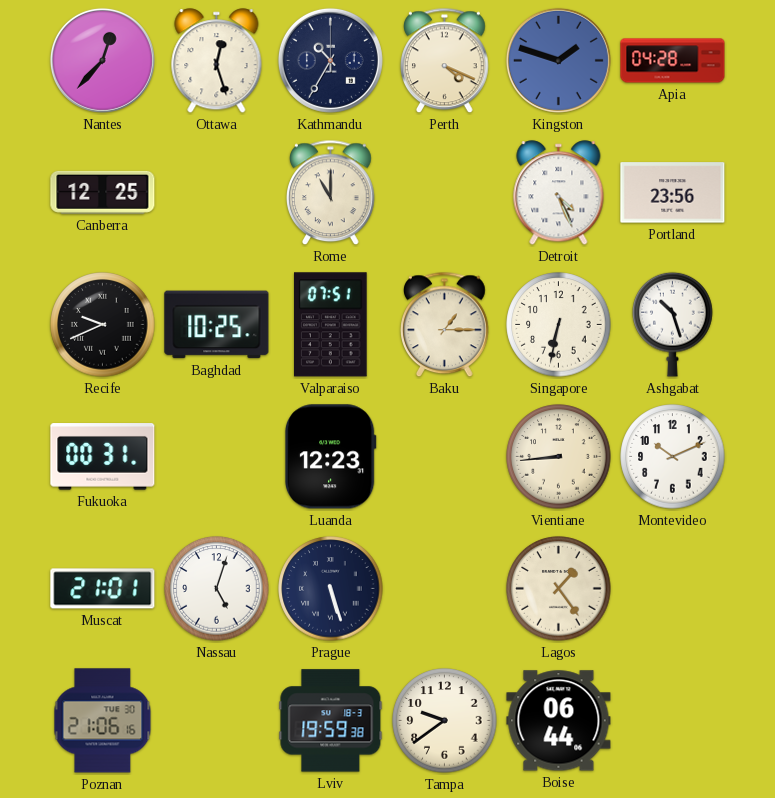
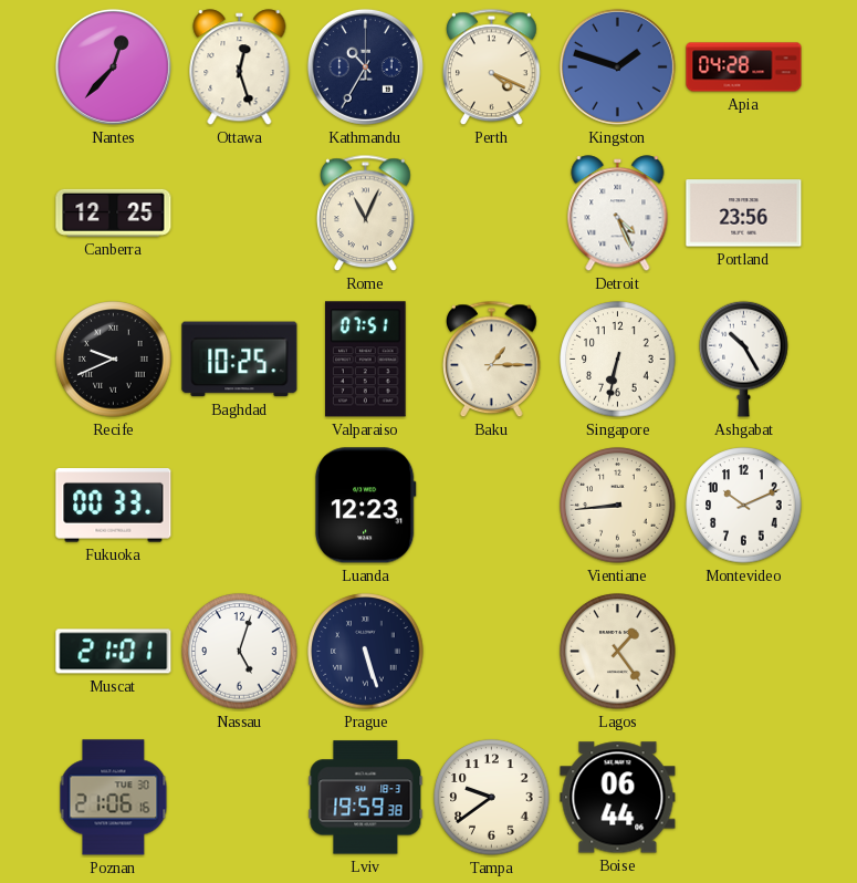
Rome: 11:00 -> 11:04
Ashgabat: 10:27 -> 10:25
Fukuoka: 00:31 -> 00:33
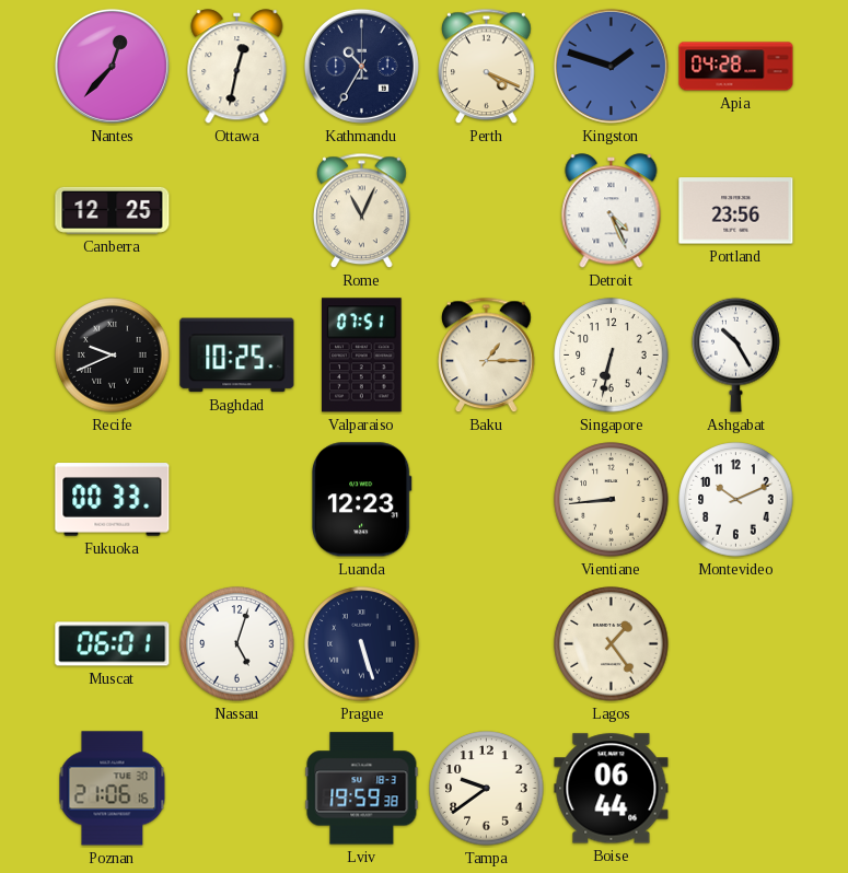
Ottawa: 12:27 -> 12:32
Muscat: 21:01 -> 06:01
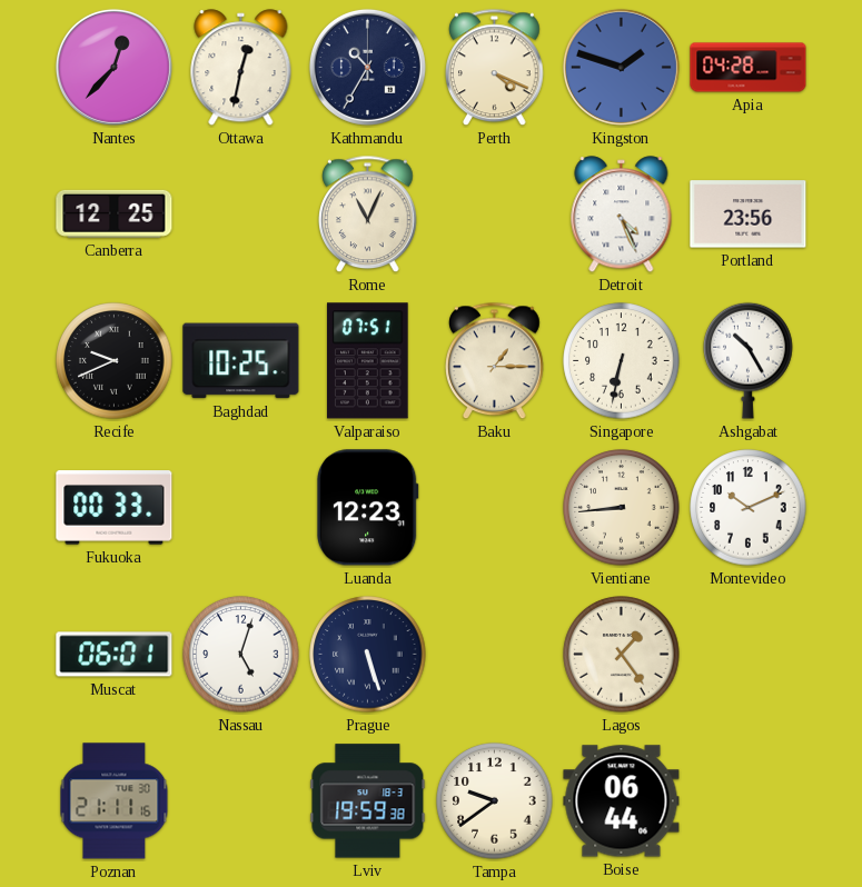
Poznan: 21:06 -> 21:11
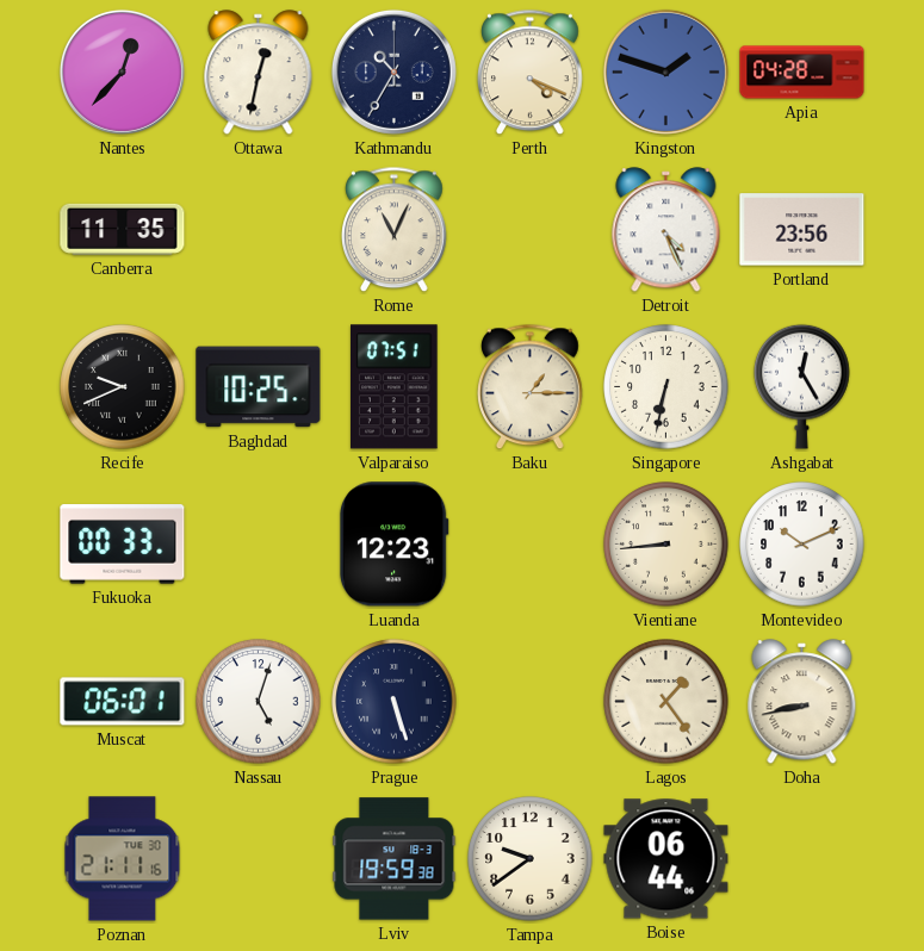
Canberra: 12:25 -> 11:35
Ashgabat: 10:25 -> 12:25
Doha: none -> 8:43
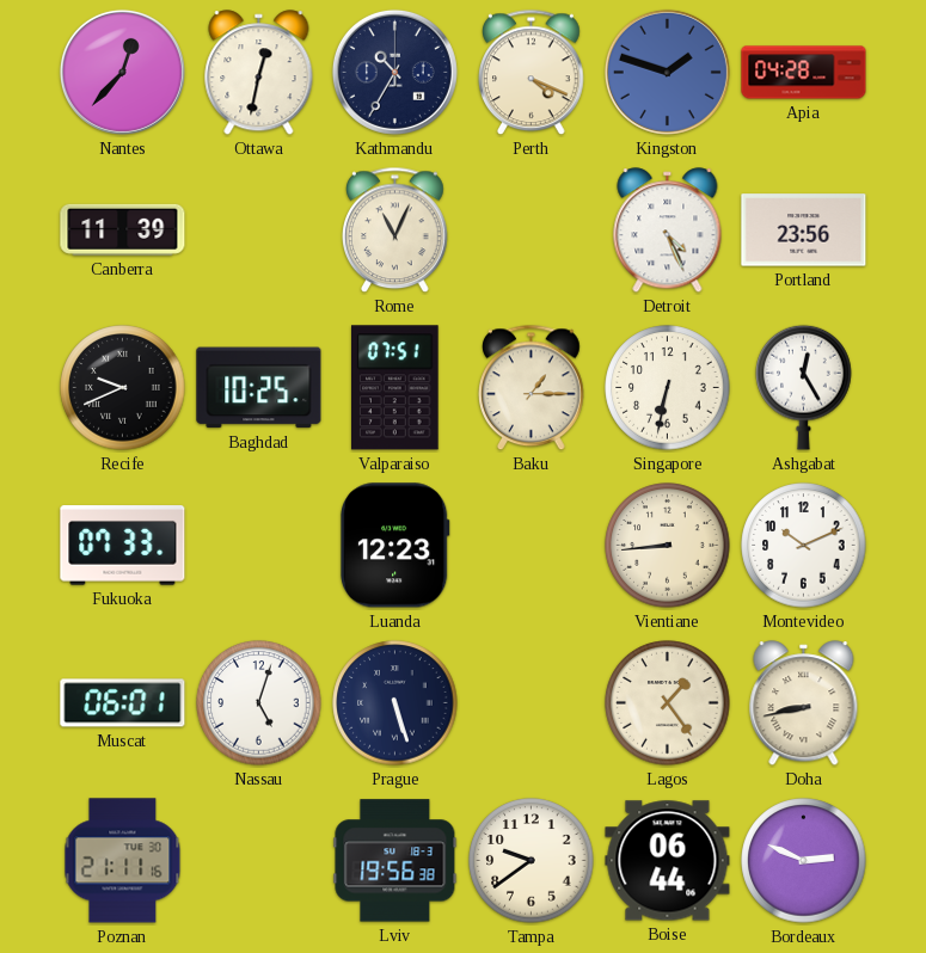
Canberra: 11:35 -> 11:39
Fukuoka: 00:33 -> 07:33
Lviv: 19:59 -> 19:56
Bordeaux: none -> 2:49
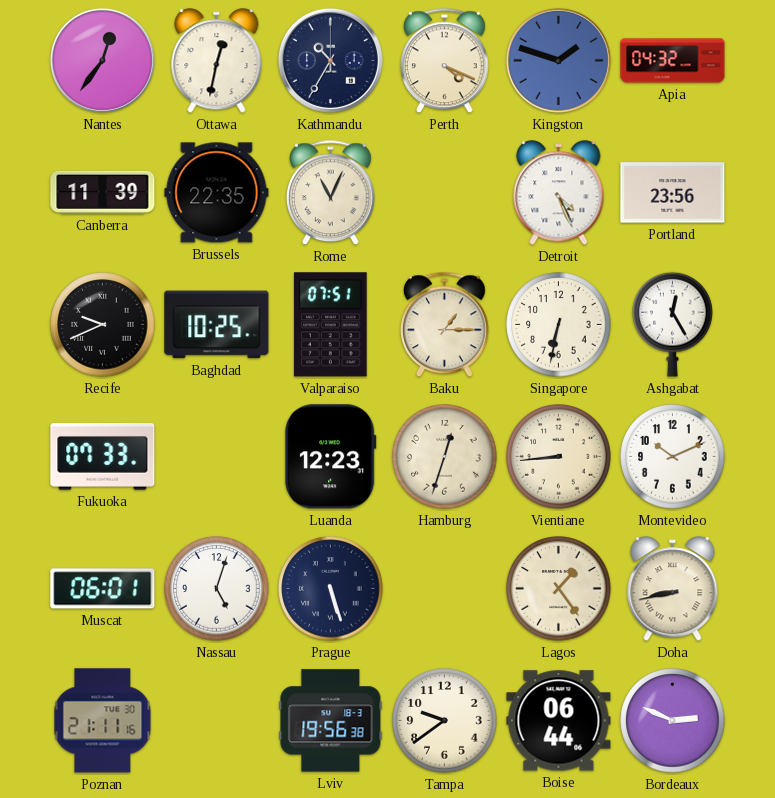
Nantes: 12:37 -> 12:36
Apia: 04:28 -> 04:32
Brussels: none -> 22:35
Hamburg: none -> 12:33
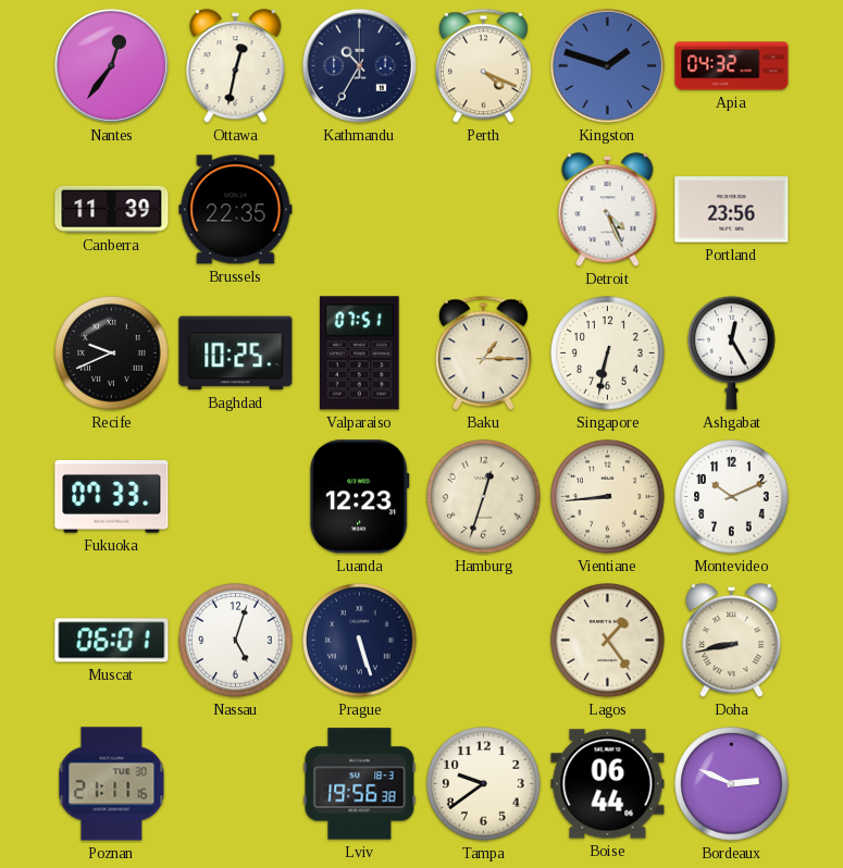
Rome: 11:04 -> none
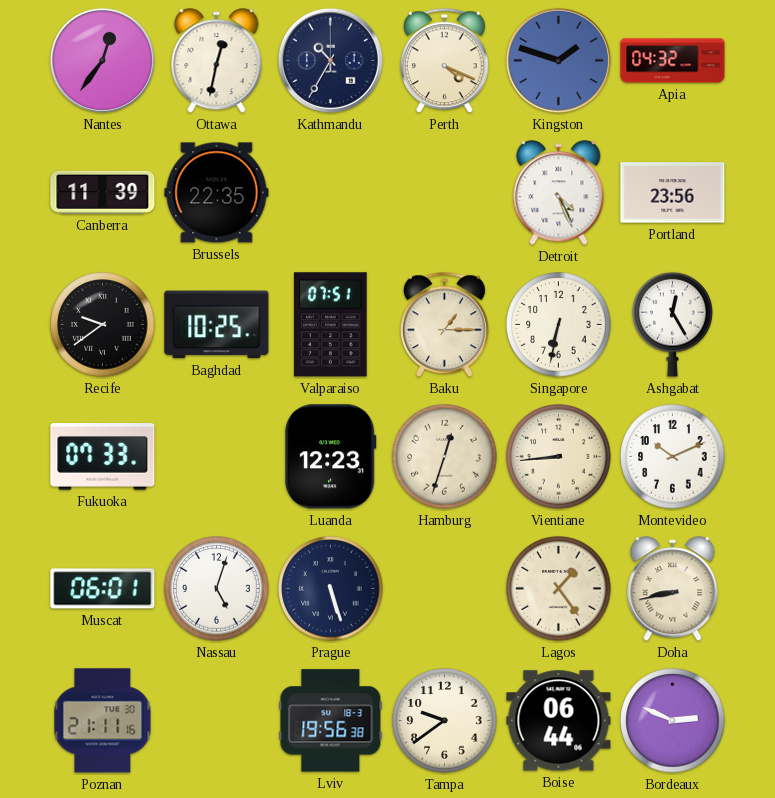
Recife: 9:41 -> 9:39
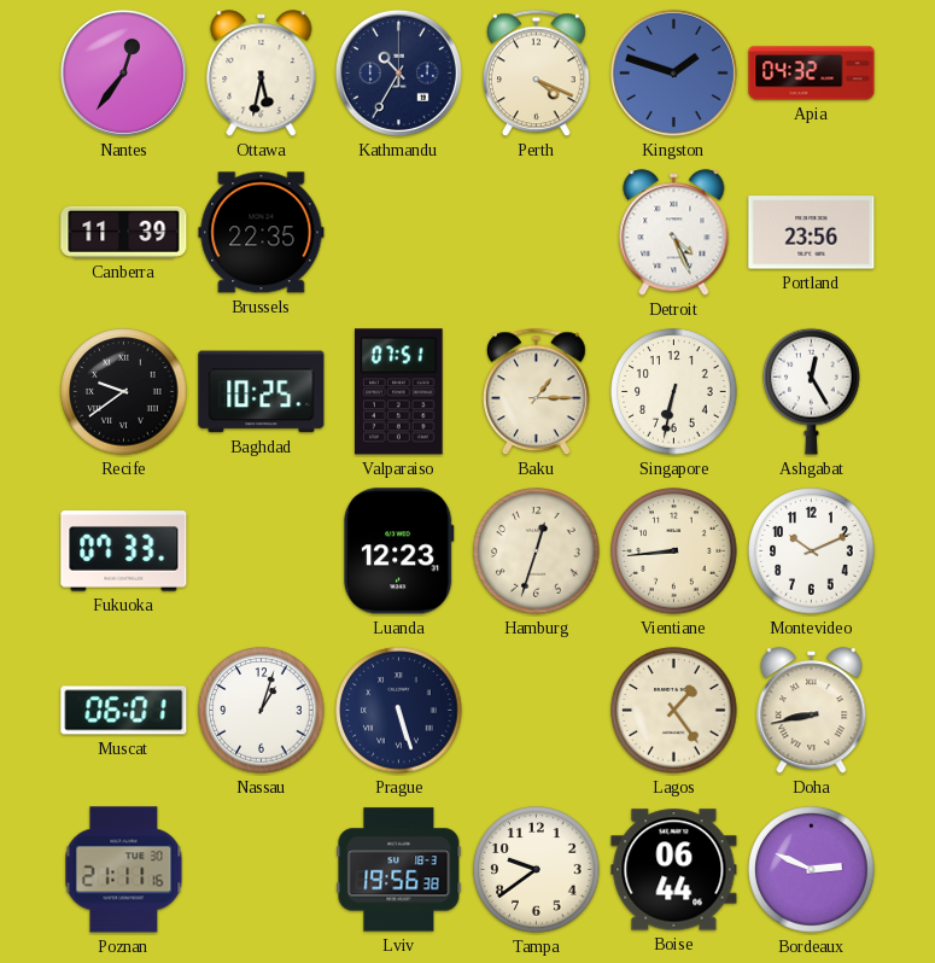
Ottawa: 12:32 -> 5:32
Nassau: 5:03 -> 1:03
